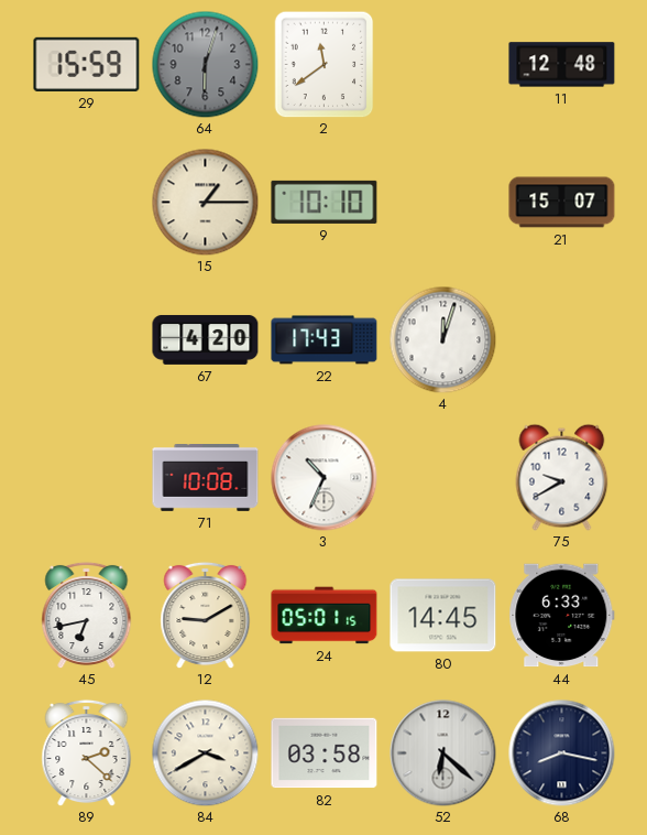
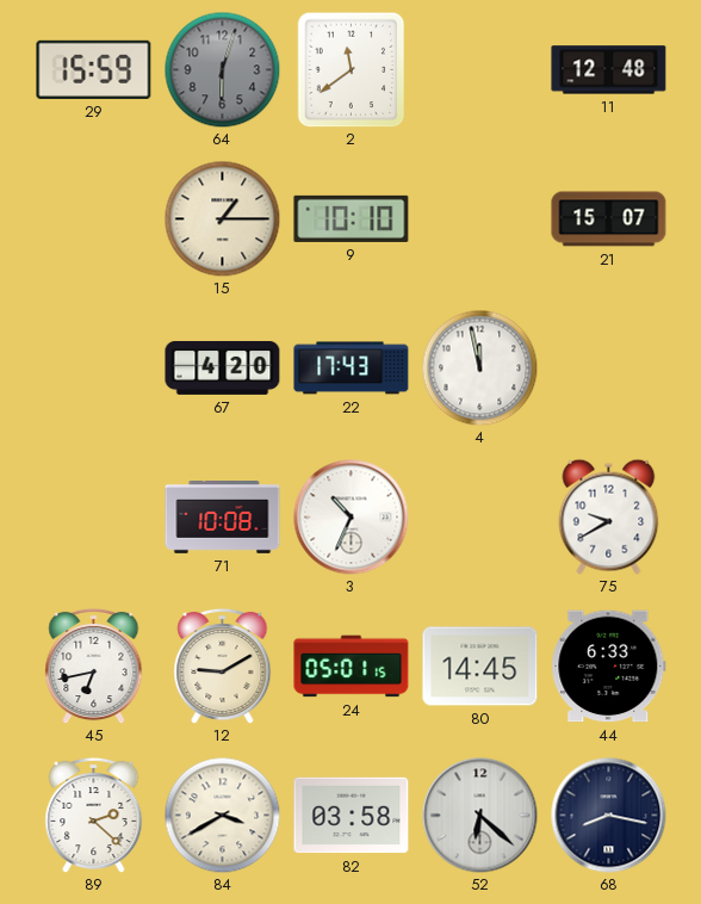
4: 12:03 -> 11:58
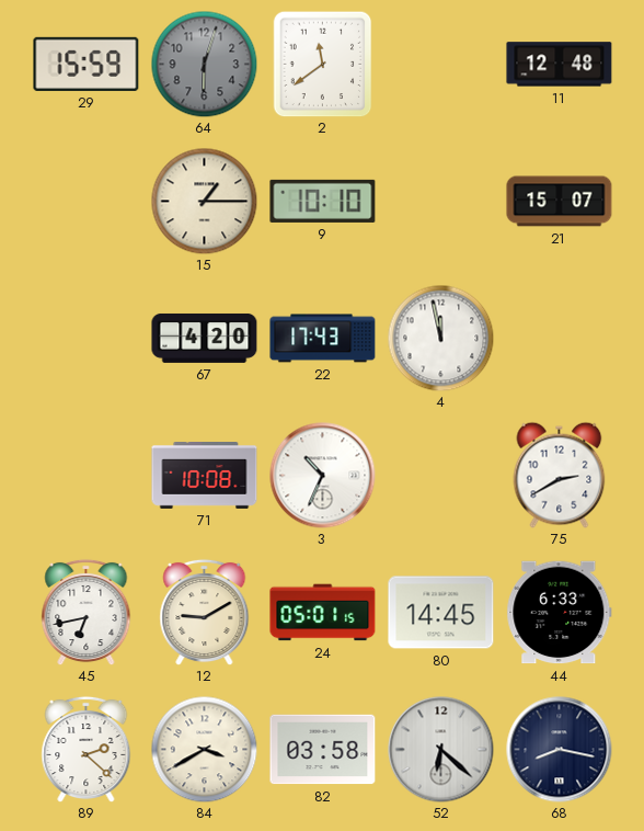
75: 9:40 -> 2:40
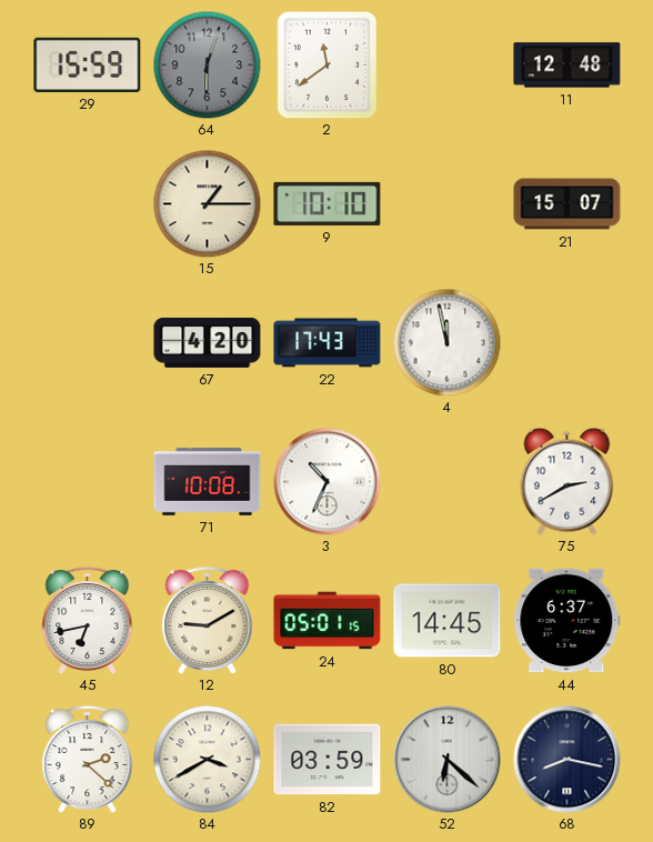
44: 6:33 -> 6:37
82: 03:58 -> 03:59
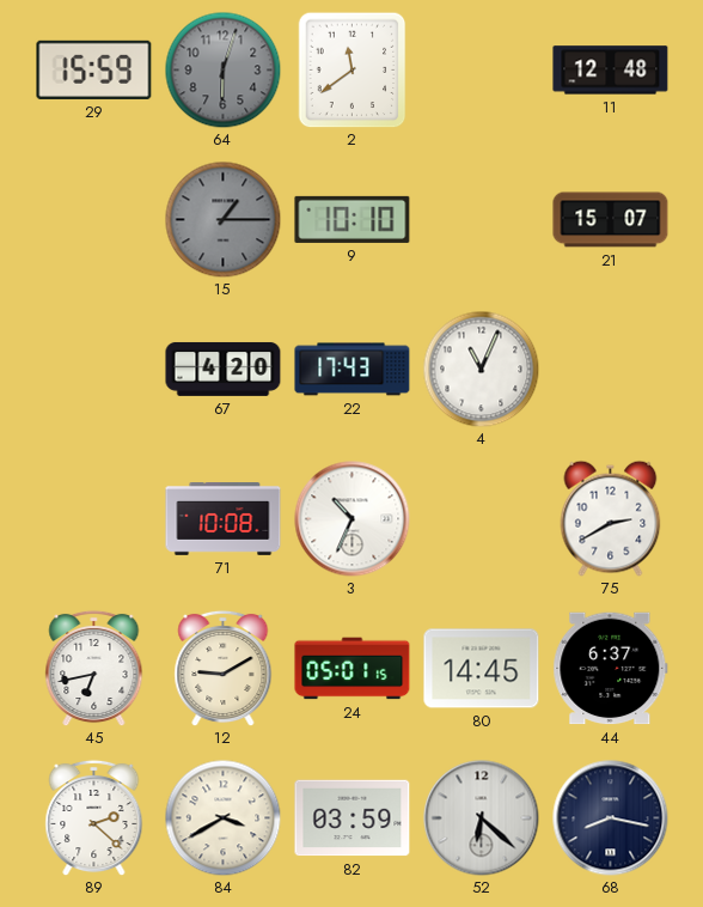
15 dial: cream -> grey
4: 11:58 -> 11:04
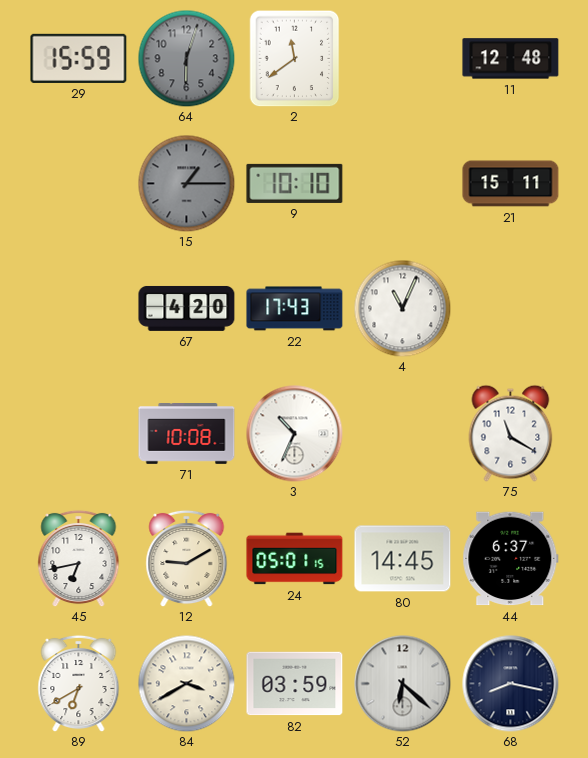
21: 15:07 -> 15:11
75: 2:40 -> 11:20
89: 2:22 -> 6:40
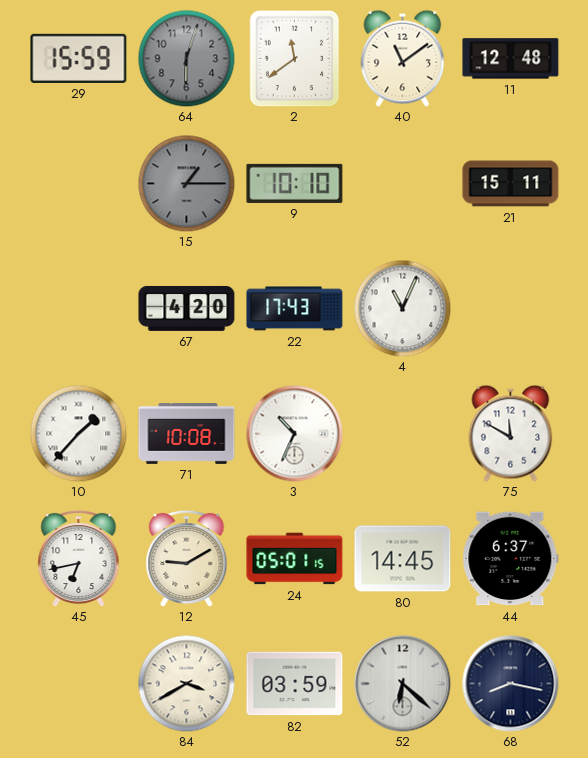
40: none -> 11:09
10: none -> 1:37
75: 11:20 -> 11:50
89: 6:40 -> none
